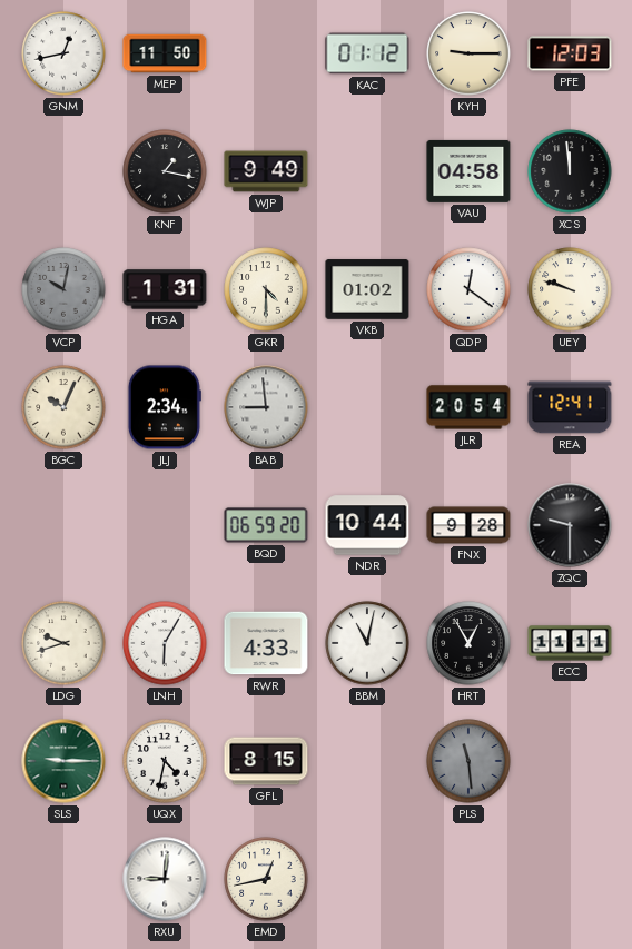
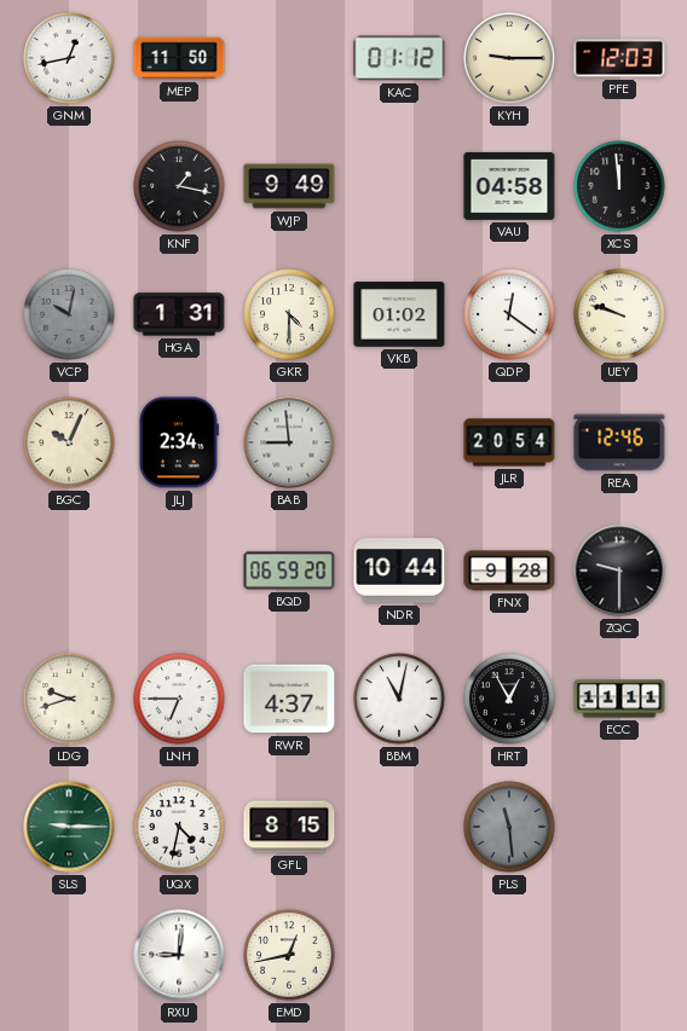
REA: 12:41 -> 12:46
LNH: 6:05 -> 6:45
RWR: 4:33 -> 4:37
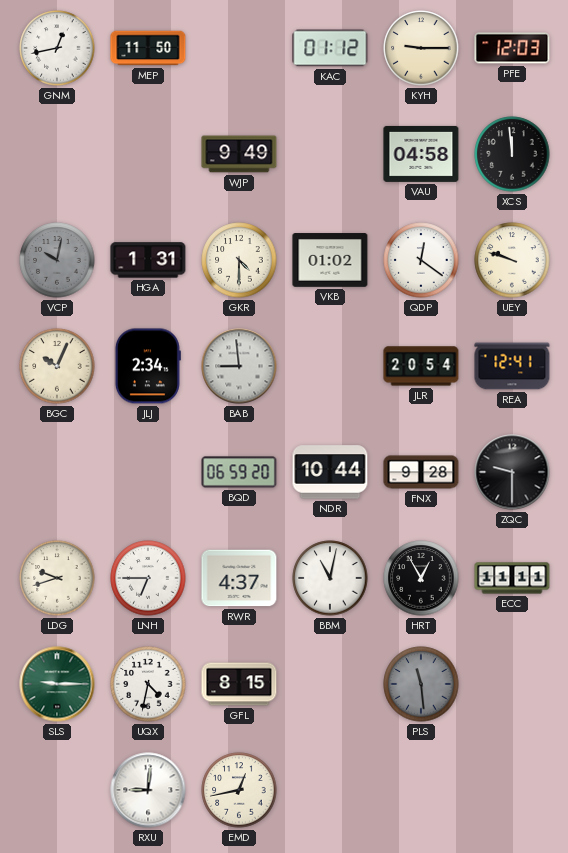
KNF: 1:17 -> none
REA: 12:46 -> 12:41
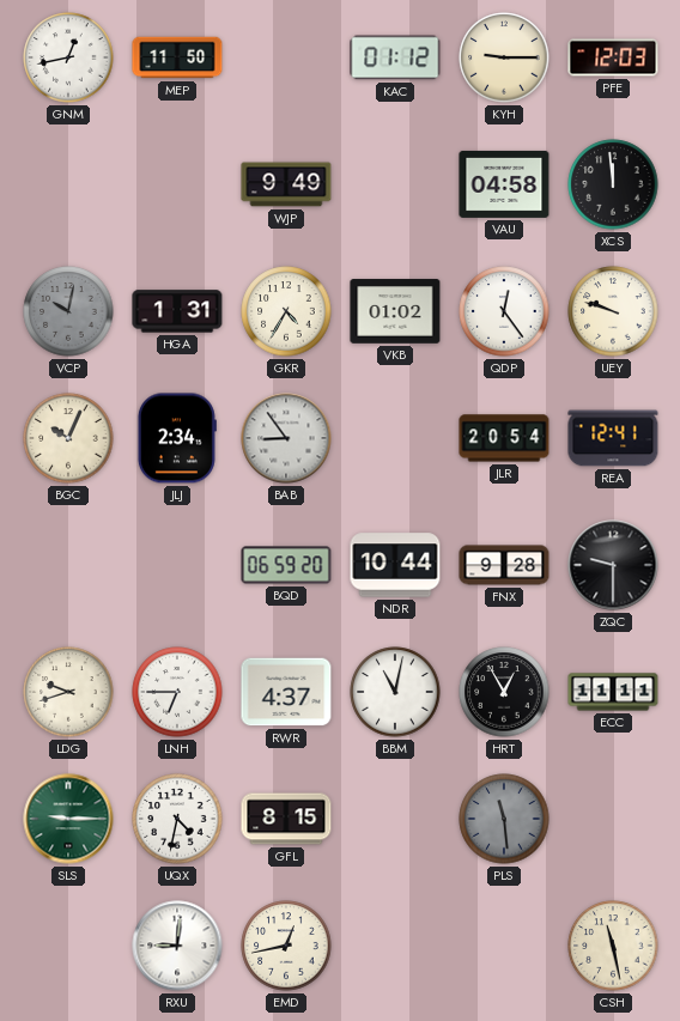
GKR: 4:30 -> 4:35
QDP: 12:21 -> 12:24
BAB: 8:59 -> 8:54
CSH: none -> 11:28
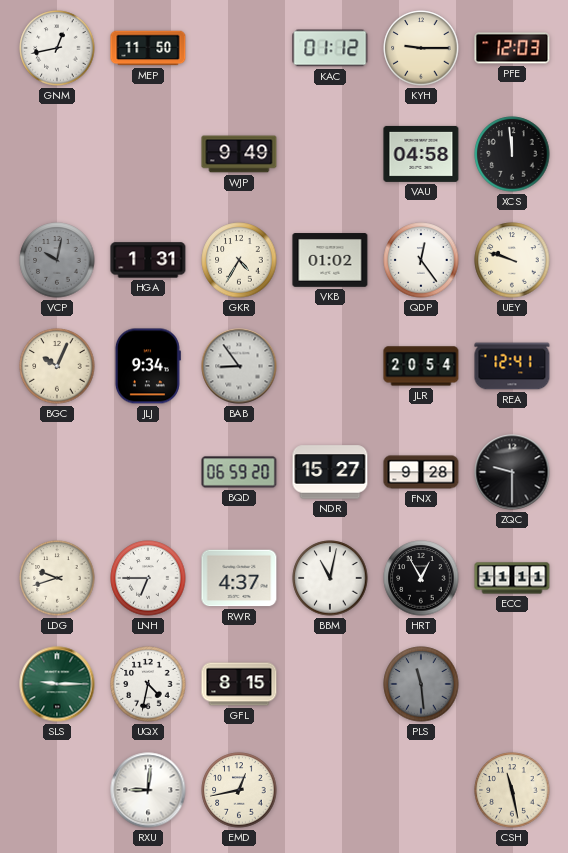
JLJ: 2:34 -> 9:34
NDR: 10:44 -> 15:27
